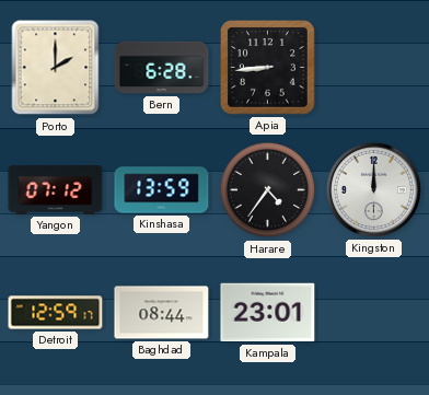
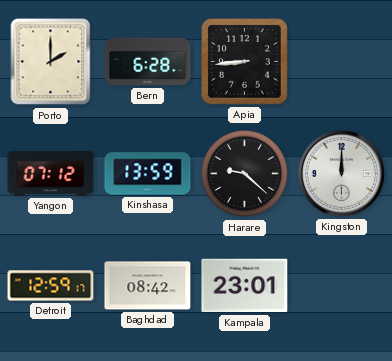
Harare: 4:36 -> 9:22
Baghdad: 08:44 -> 08:42
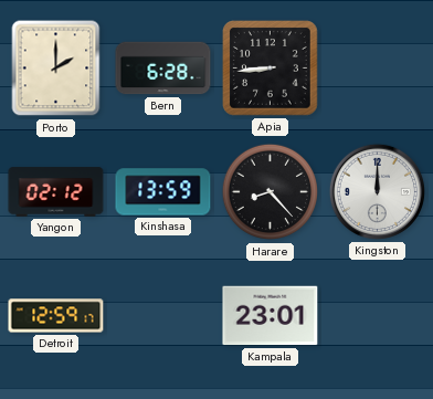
Yangon: 07:12 -> 02:12
Harare: 9:22 -> 8:23
Baghdad: 08:42 -> none
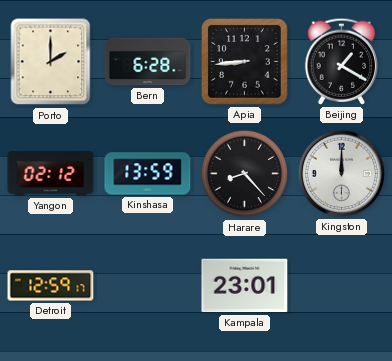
Beijing: none -> 1:20
